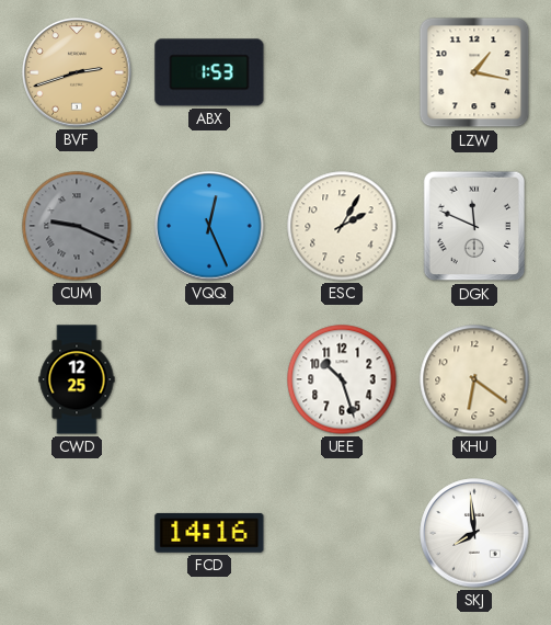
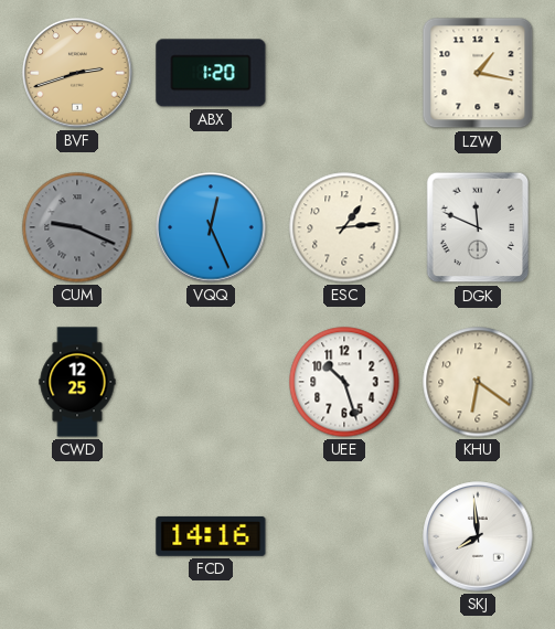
ABX: 1:53 -> 1:20
ESC: 2:05 -> 1:14
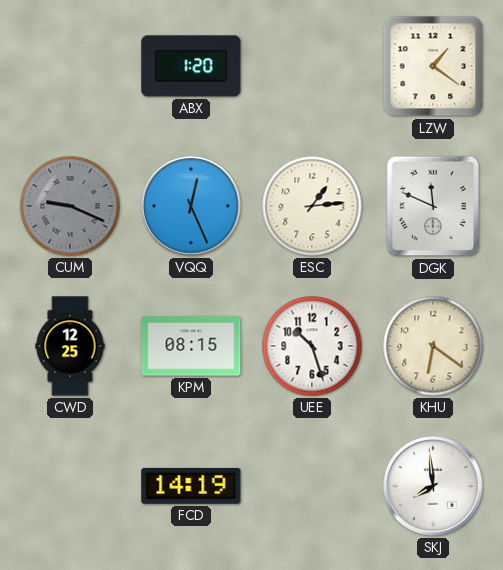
BVF: 2:42 -> none
LZW: 1:17 -> 1:21
KPM: none -> 08:15
FCD: 14:16 -> 14:19
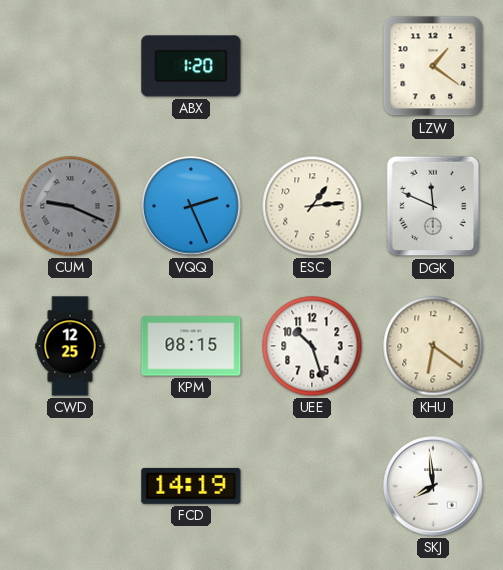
VQQ: 12:26 -> 2:26
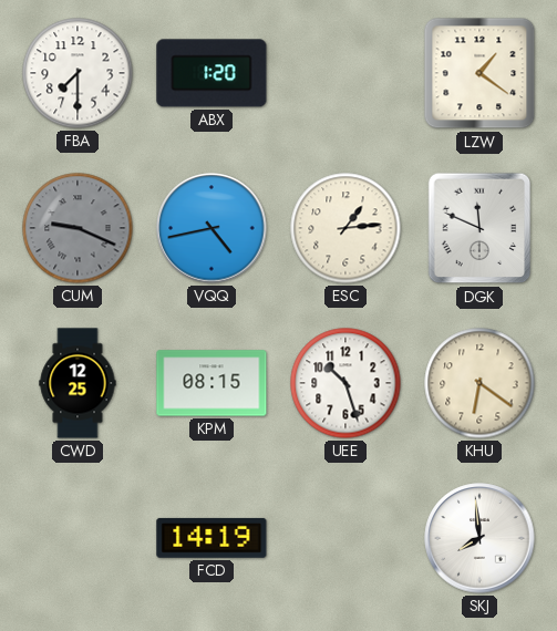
FBA: none -> 7:30
VQQ: 2:26 -> 4:43
